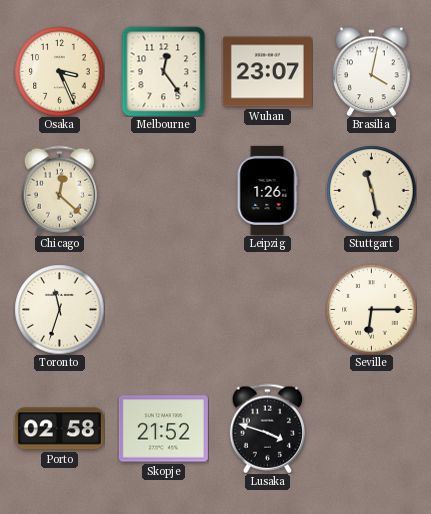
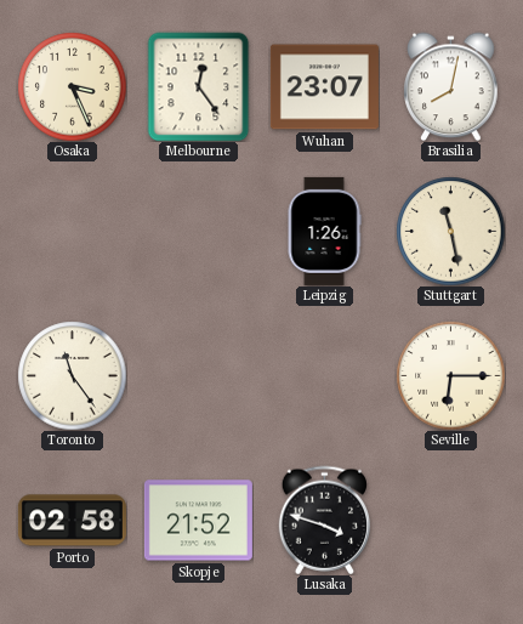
Brasilia: 4:02 -> 8:02
Chicago: 12:22 -> none
Toronto: 11:33 -> 11:24
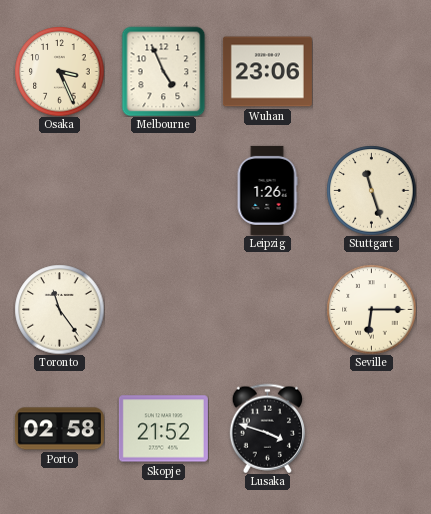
Melbourne: 12:24 -> 4:56
Wuhan: 23:07 -> 23:06
Brasilia: 8:02 -> none
Stuttgart: 11:28 -> 11:27
